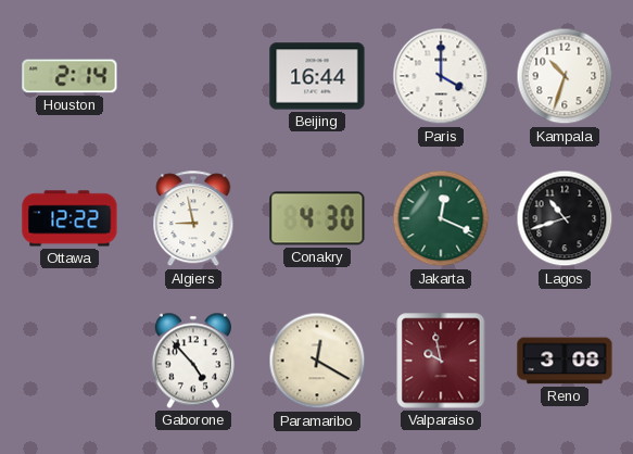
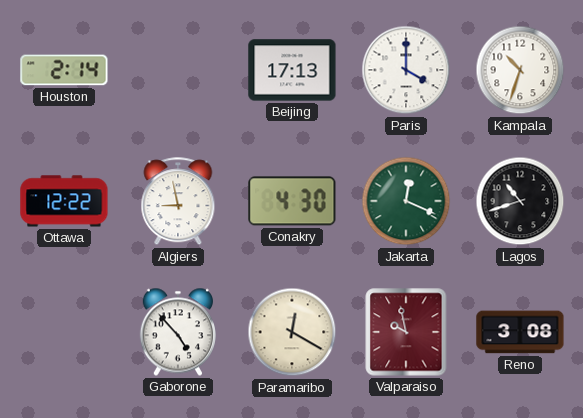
Beijing: 16:44 -> 17:13
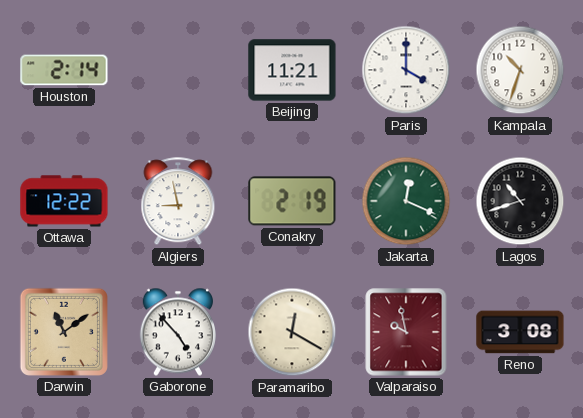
Beijing: 17:13 -> 11:21
Conakry: 4:30 -> 2:19
Darwin: none -> 11:09
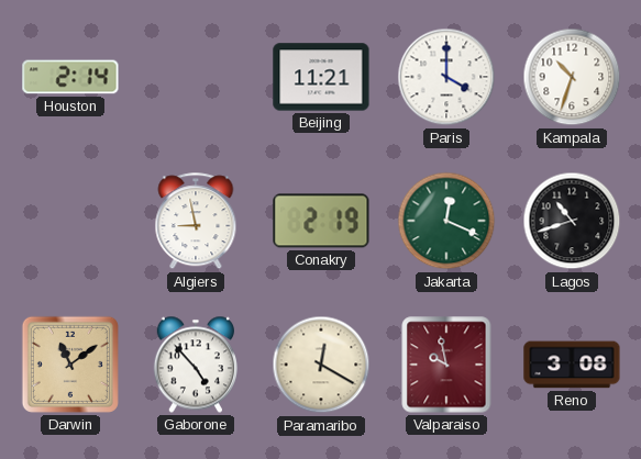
Ottawa: 12:22 -> none
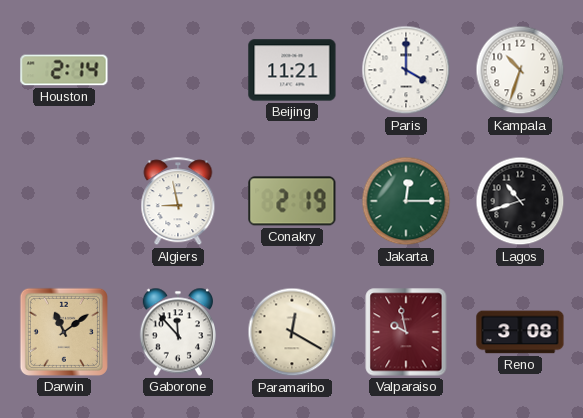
Jakarta: 12:19 -> 12:15
Gaborone: 4:53 -> 11:53
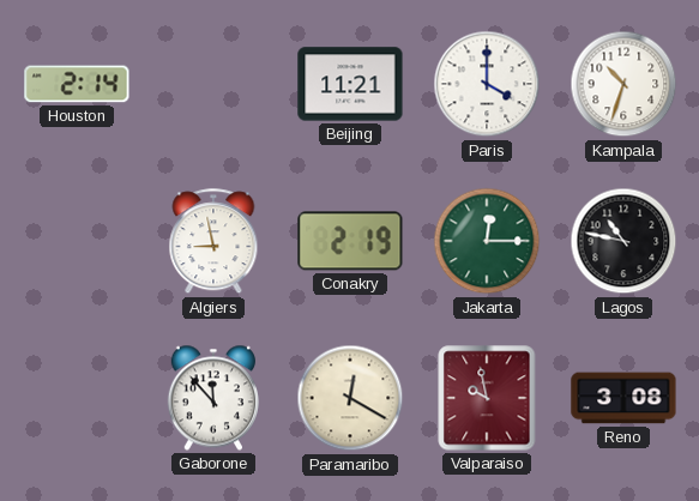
Lagos: 10:42 -> 10:47
Darwin: 11:09 -> none
